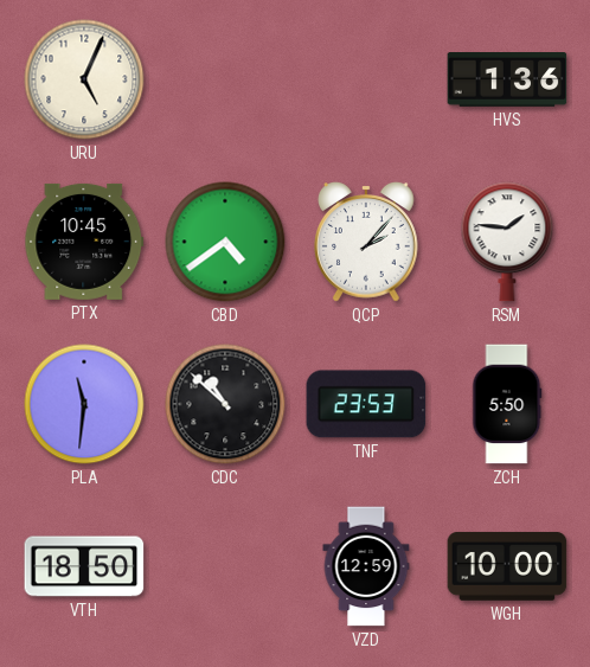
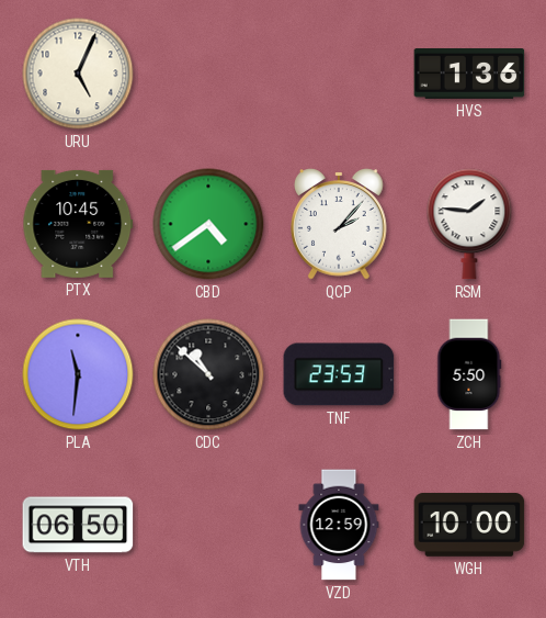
VTH: 18:50 -> 06:50
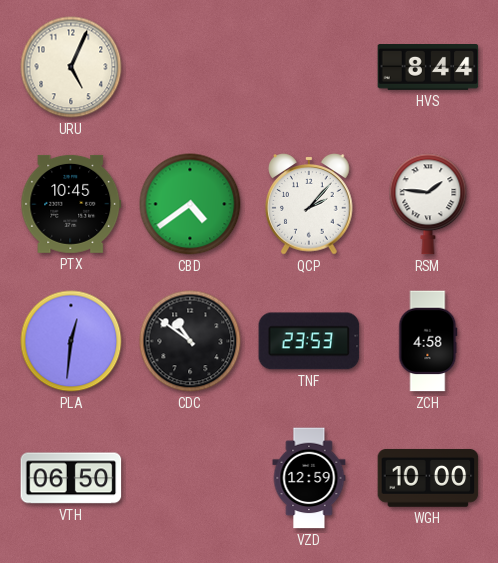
HVS: 1:36 -> 8:44
PLA: 11:31 -> 12:31
CDC: 10:52 -> 10:51
ZCH: 5:50 -> 4:58
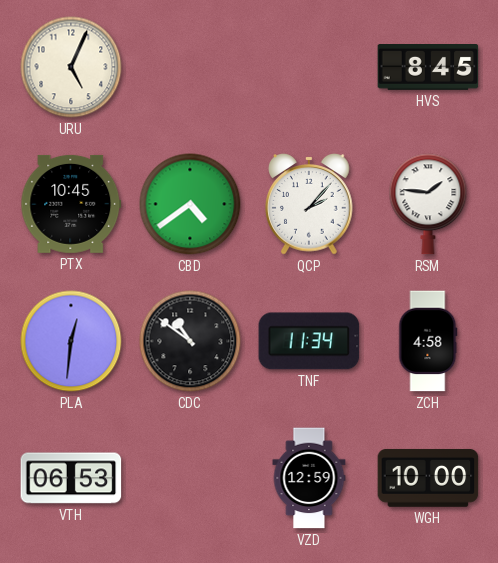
HVS: 8:44 -> 8:45
TNF: 23:53 -> 11:34
VTH: 06:50 -> 06:53
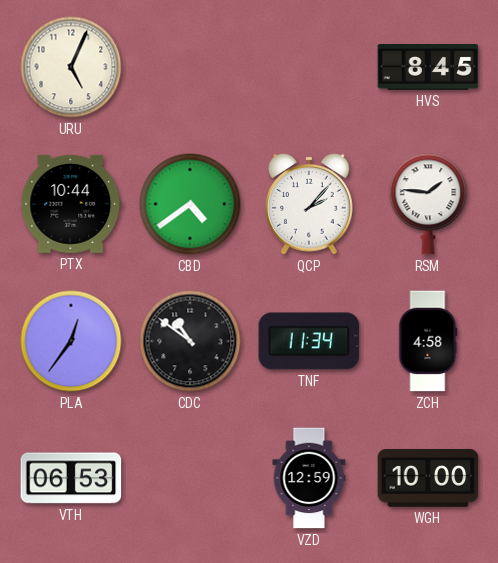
PTX: 10:45 -> 10:44
PLA: 12:31 -> 12:36
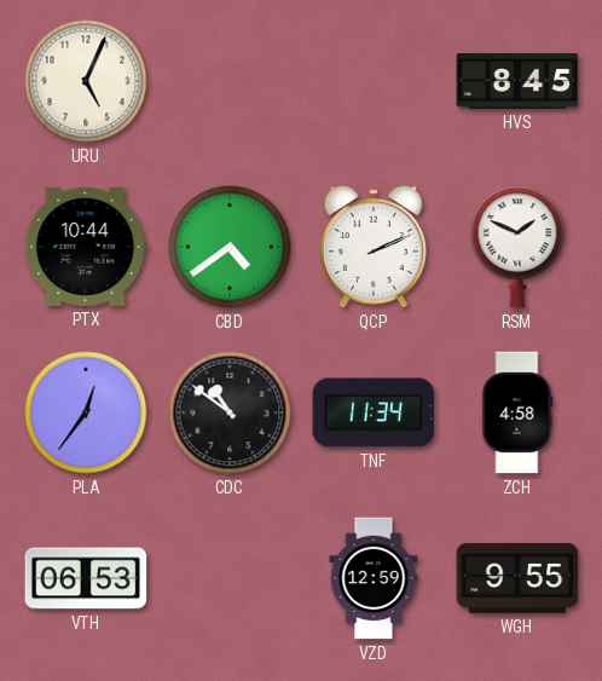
QCP: 2:07 -> 2:11
RSM: 1:46 -> 1:49
WGH: 10:00 -> 9:55
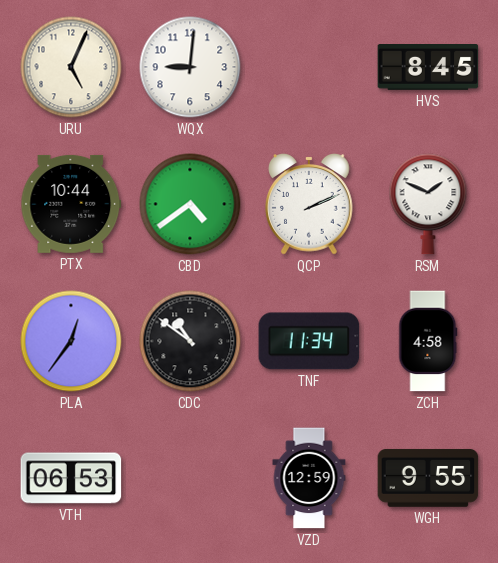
WQX: none -> 9:01
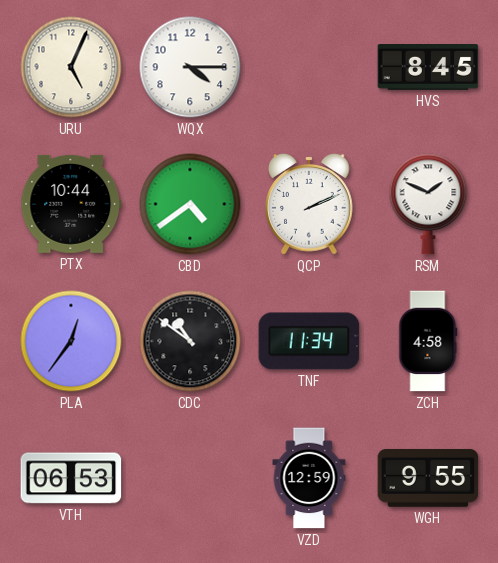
WQX: 9:01 -> 4:15
